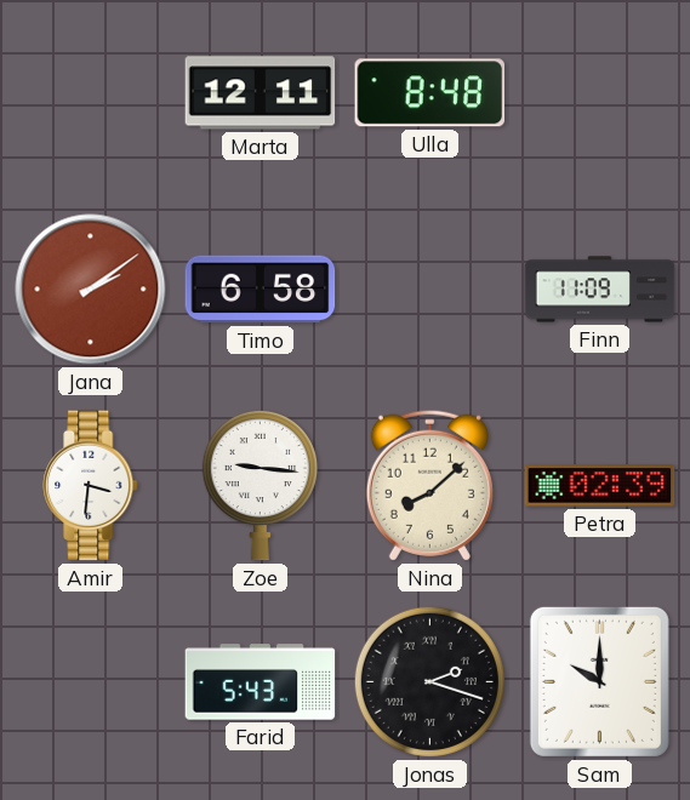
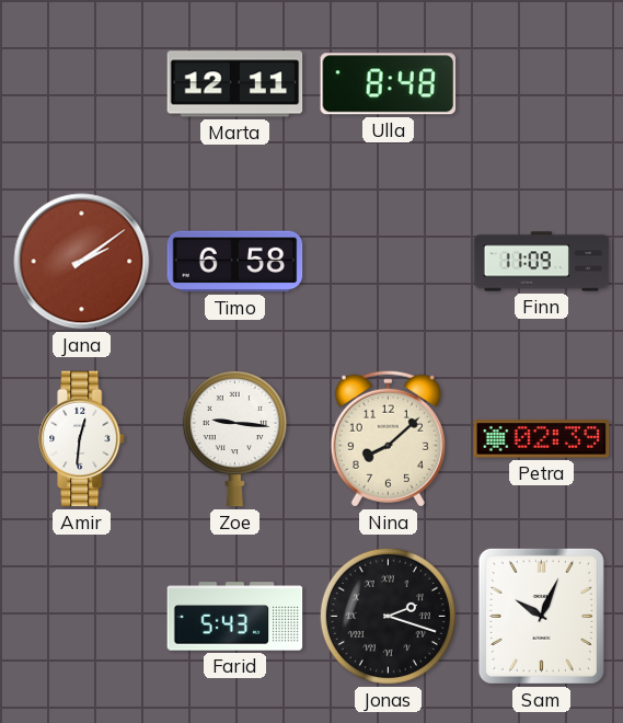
Amir: 3:31 -> 12:31
Sam: 10:00 -> 10:04
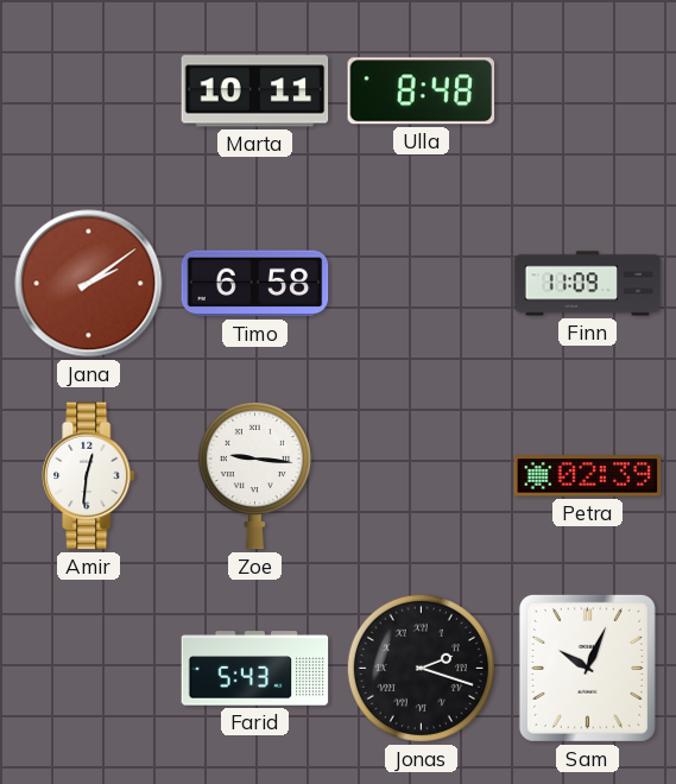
Marta: 12:11 -> 10:11
Nina: 8:08 -> none
